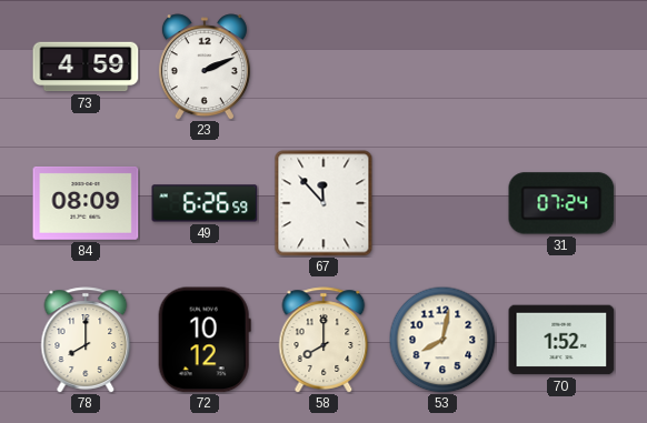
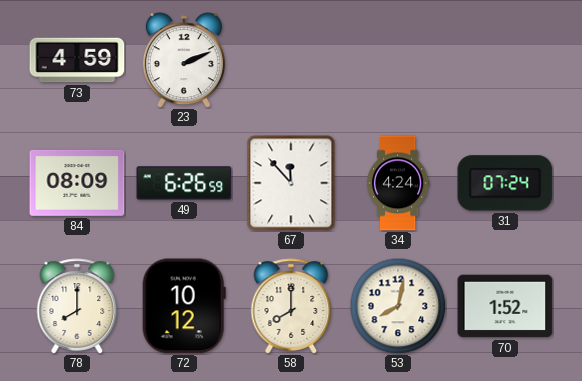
34: none -> 4:24
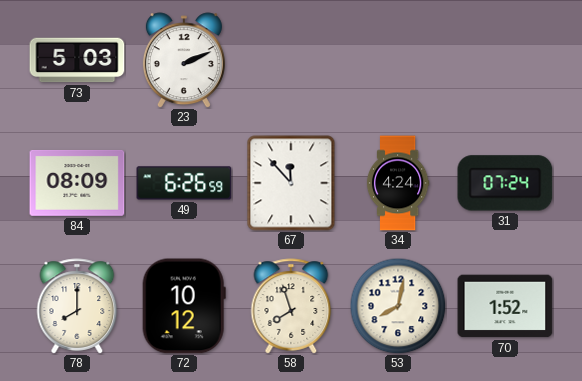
73: 4:59 -> 5:03
58: 8:00 -> 7:57
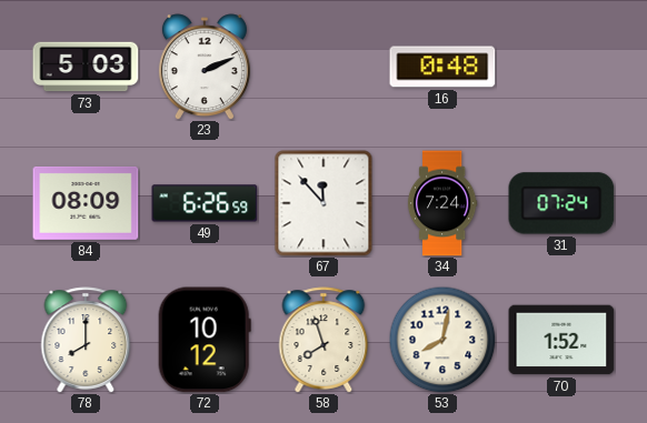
16: none -> 0:48
34: 4:24 -> 7:24
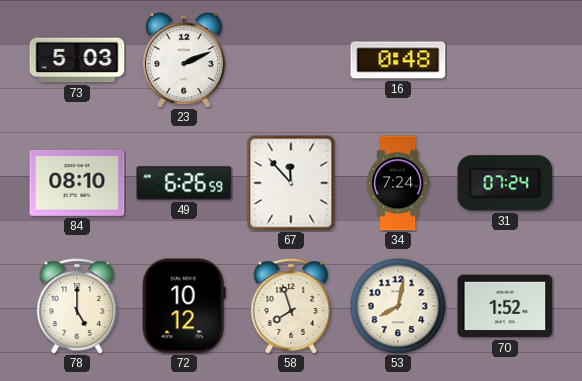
84: 08:09 -> 08:10
78: 8:00 -> 5:00
